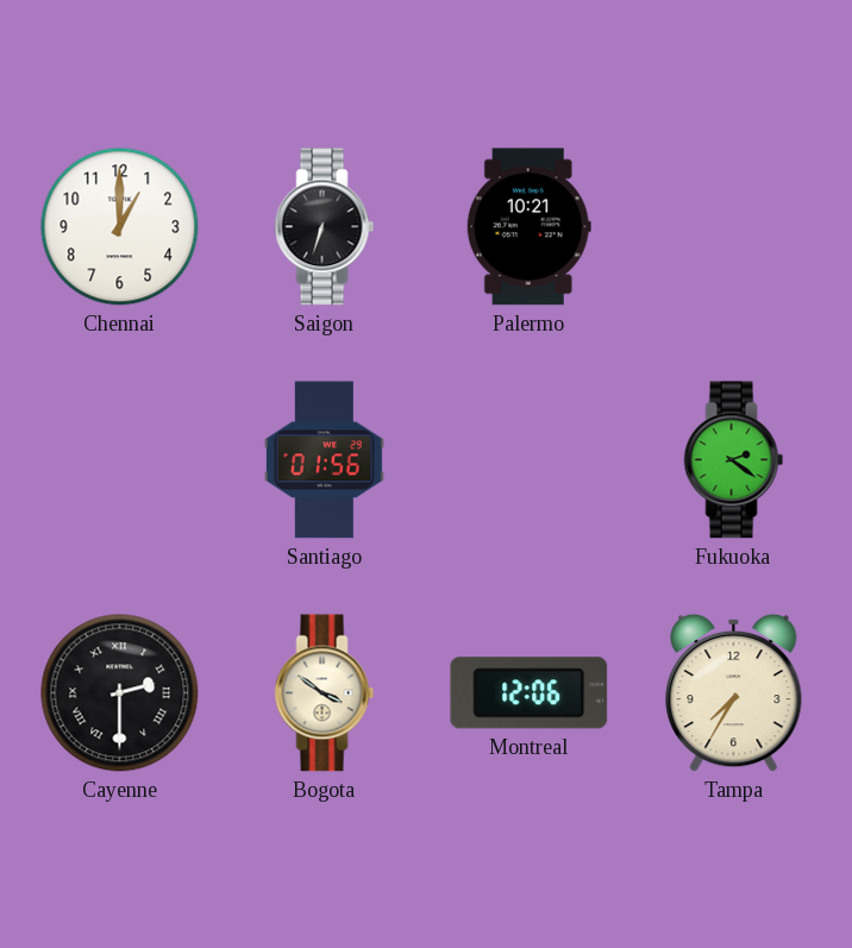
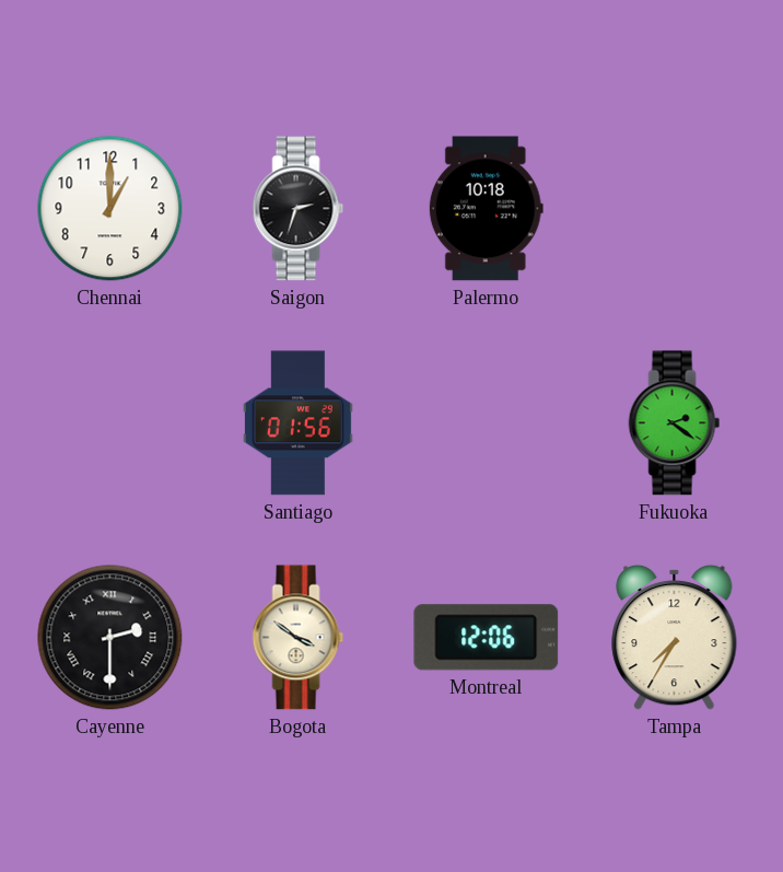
Saigon: 6:33 -> 2:33
Palermo: 10:21 -> 10:18
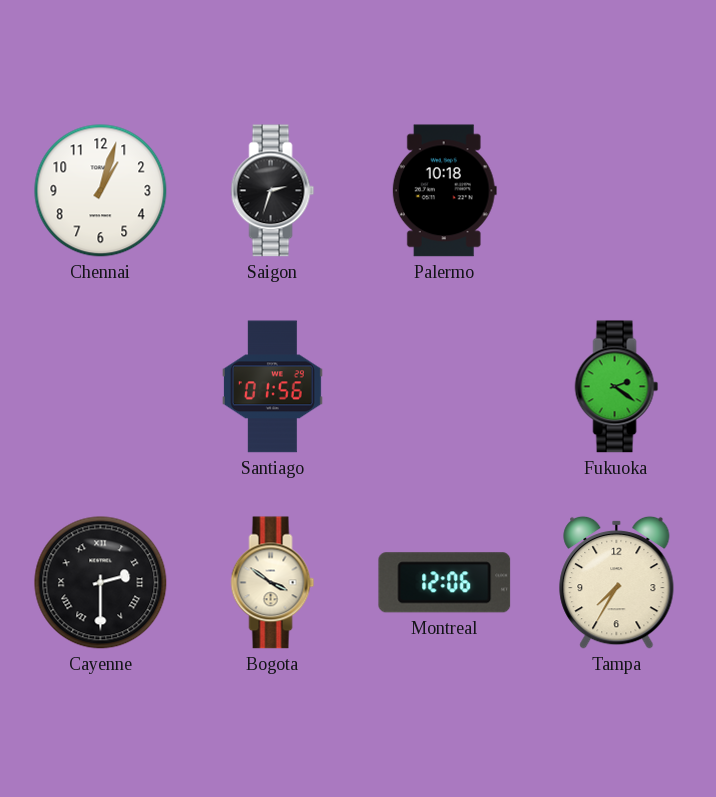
Chennai: 1:00 -> 1:03
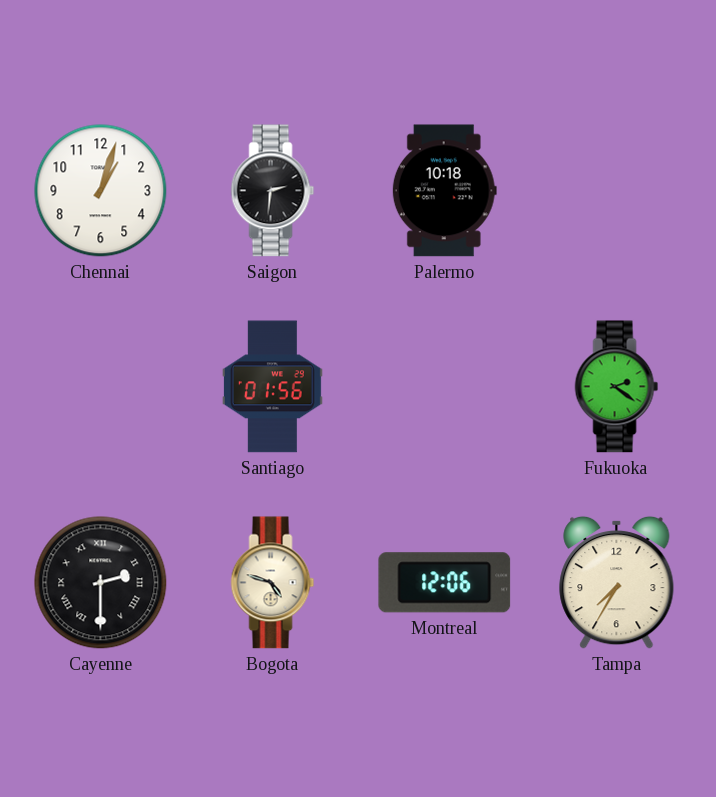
Saigon: 2:33 -> 2:31
Bogota: 3:51 -> 4:48
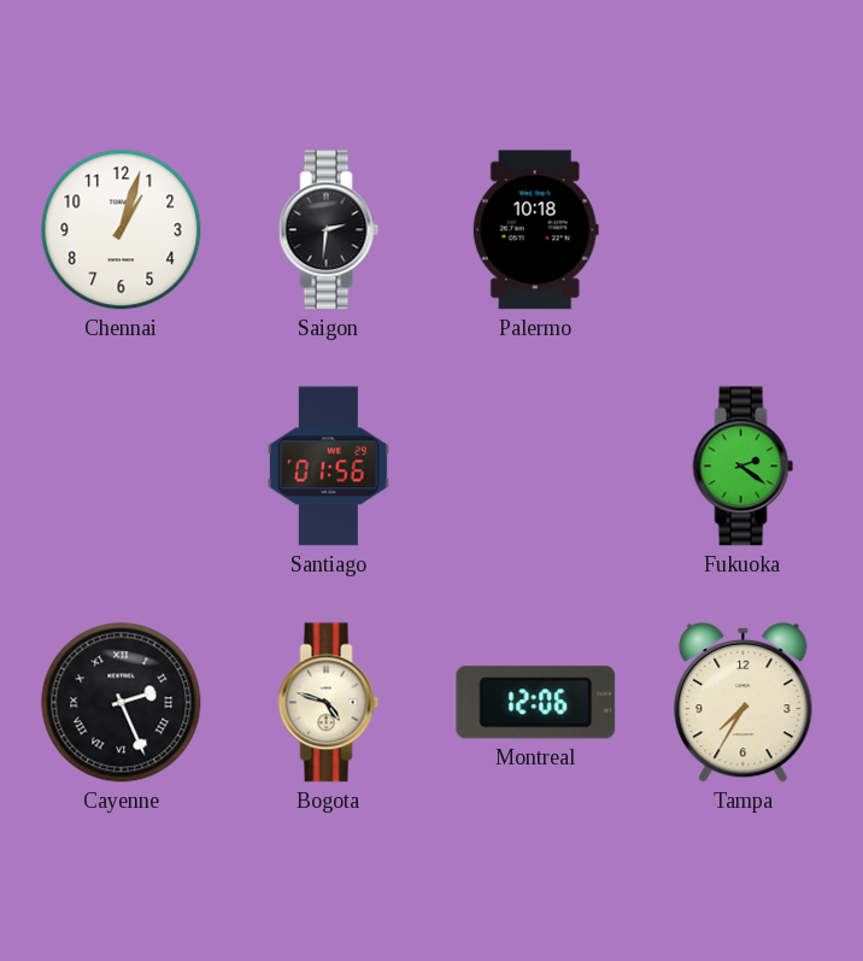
Cayenne: 2:30 -> 2:26
